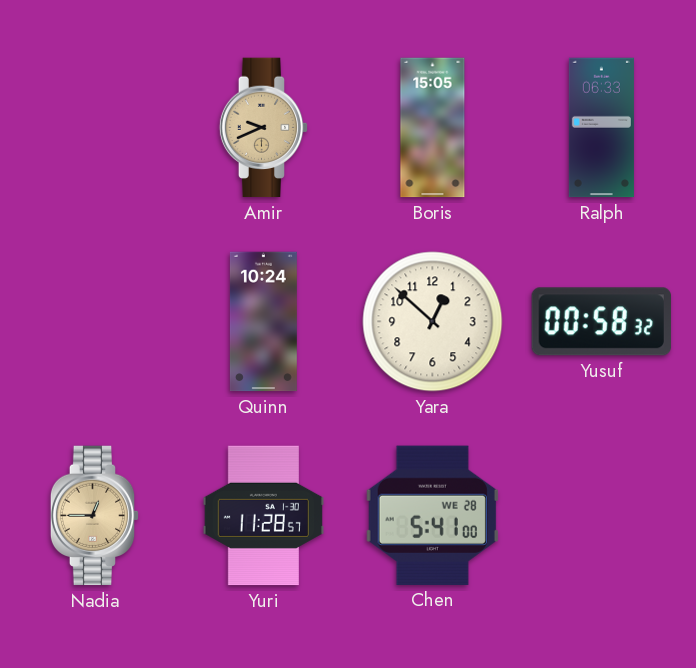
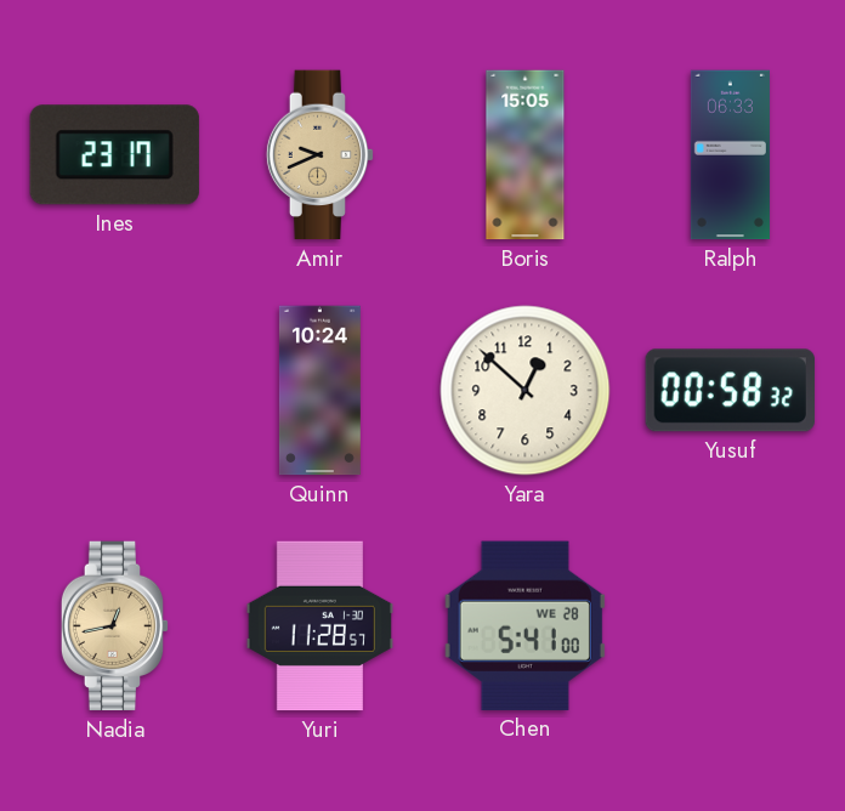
Ines: none -> 23:17
Nadia: 12:45 -> 12:43
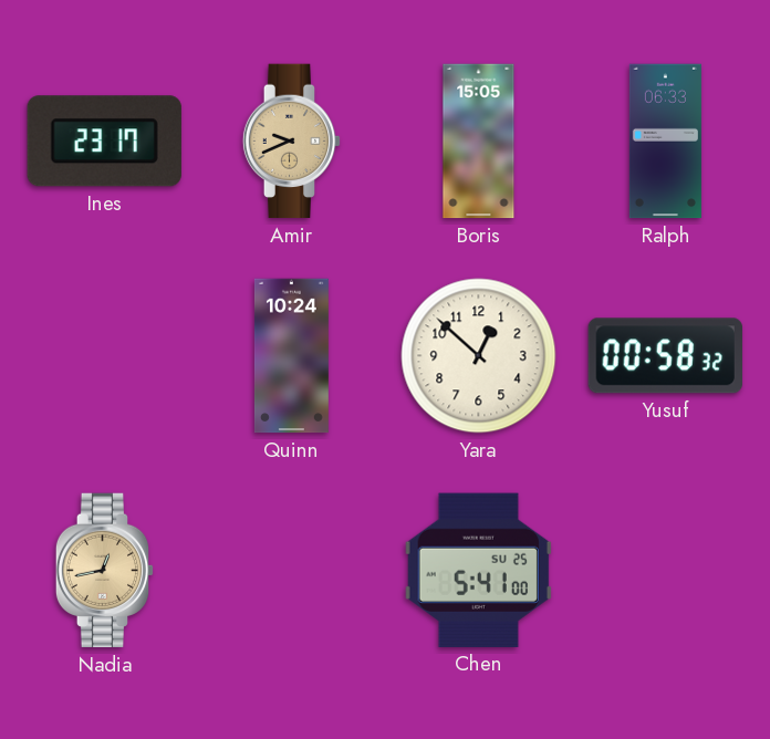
Yuri: 11:28 -> none
Chen date: WE 28 -> SU 25
